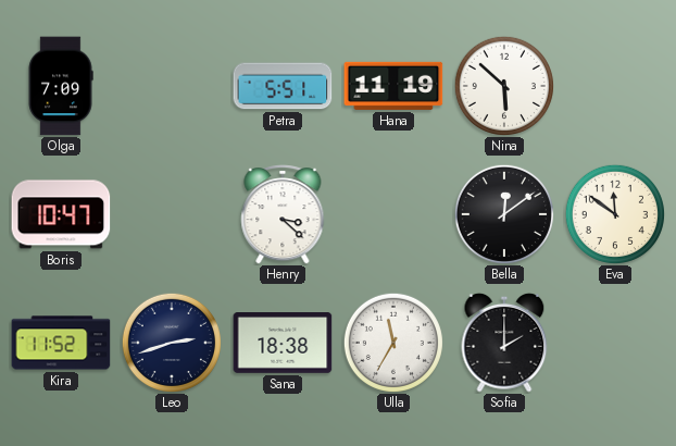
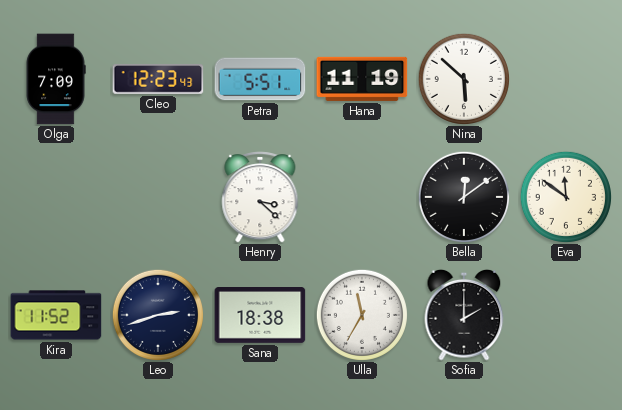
Cleo: none -> 12:23
Boris: 10:47 -> none
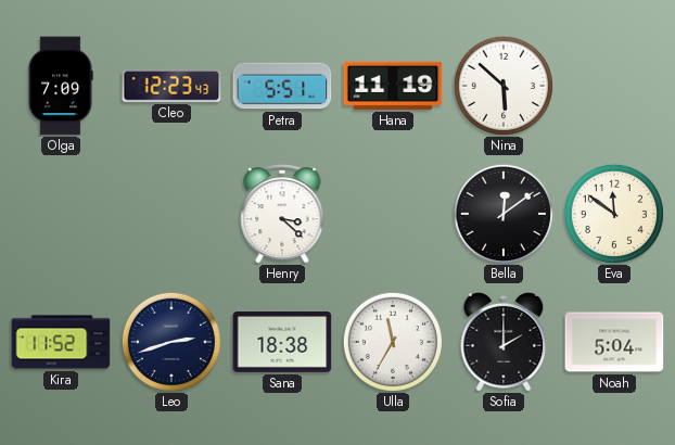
Noah: none -> 5:04
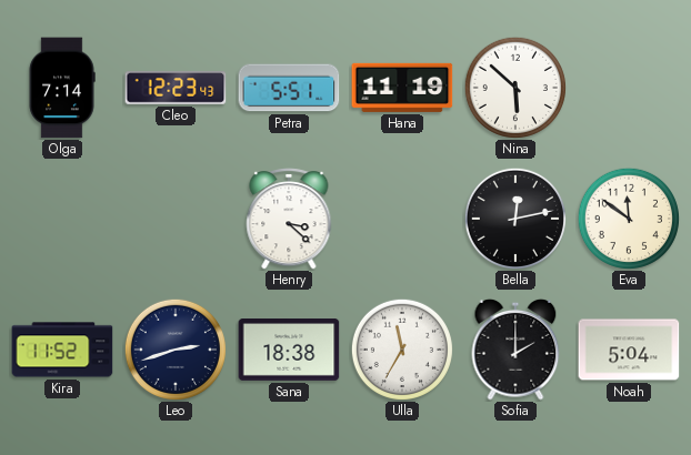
Olga: 7:09 -> 7:14
Bella: 12:09 -> 12:13
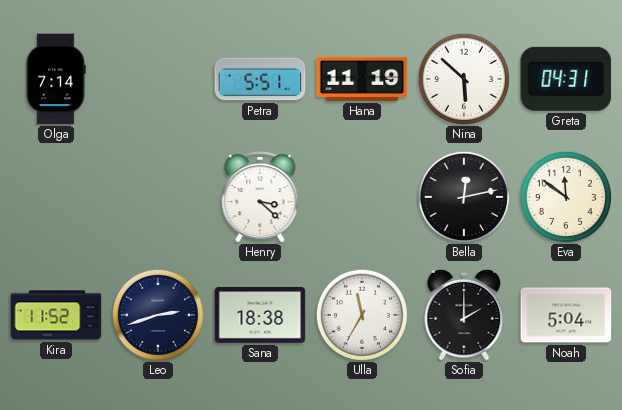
Cleo: 12:23 -> none
Greta: none -> 04:31
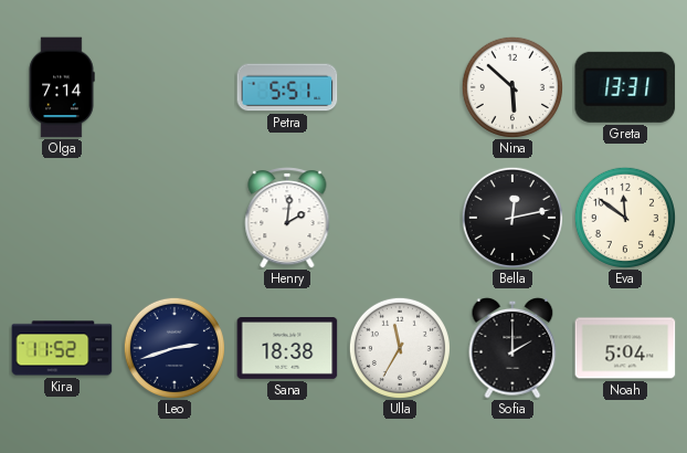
Hana: 11:19 -> none
Greta: 04:31 -> 13:31
Henry: 3:22 -> 2:01
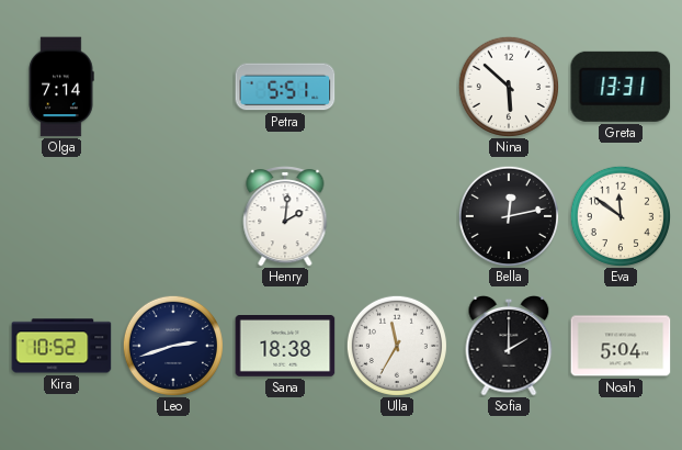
Kira: 11:52 -> 10:52
